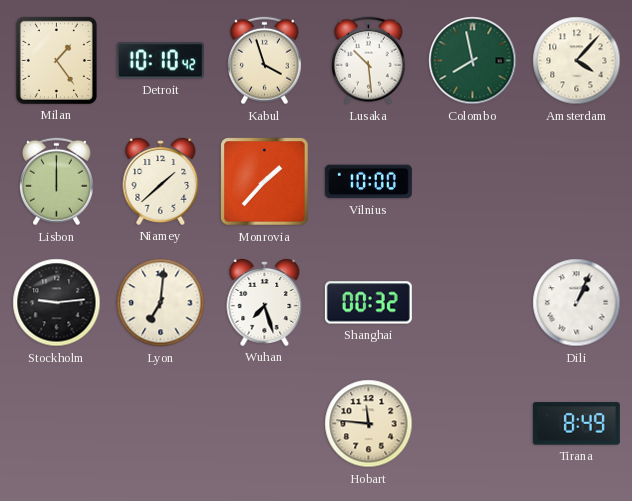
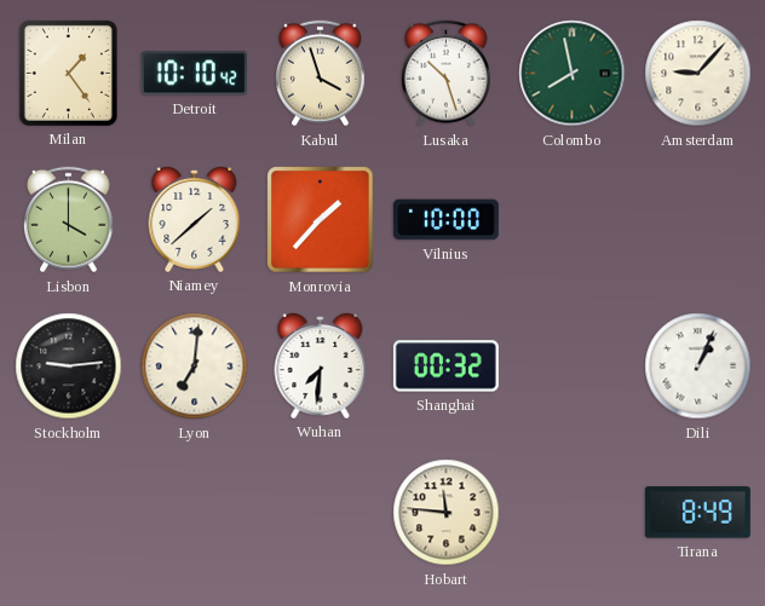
Lusaka: 10:29 -> 10:27
Amsterdam: 4:07 -> 9:07
Lisbon: 12:00 -> 4:00
Wuhan: 7:27 -> 7:31
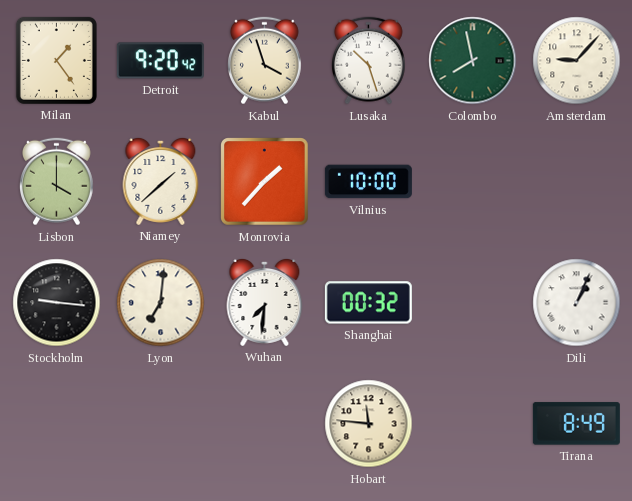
Detroit: 10:10 -> 9:20
Stockholm: 9:14 -> 9:16
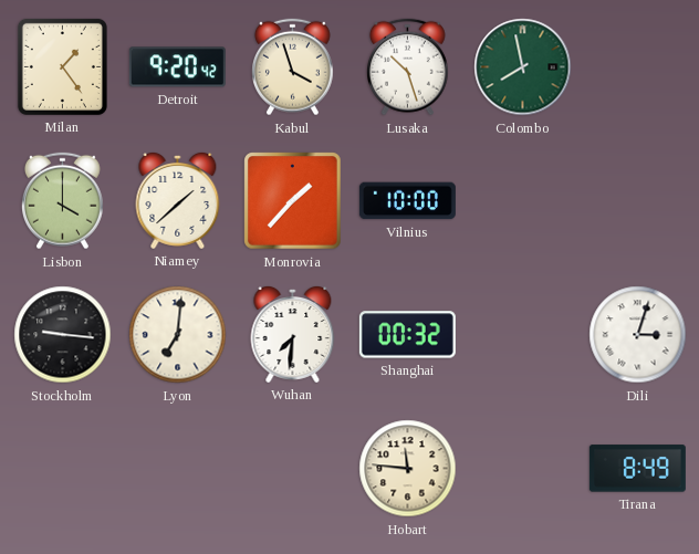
Amsterdam: 9:07 -> none
Dili: 1:04 -> 3:03
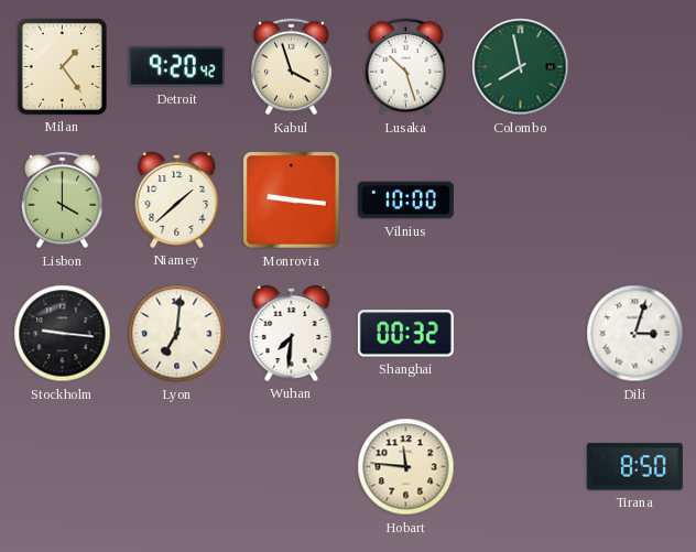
Monrovia: 1:37 -> 9:16
Tirana: 8:49 -> 8:50
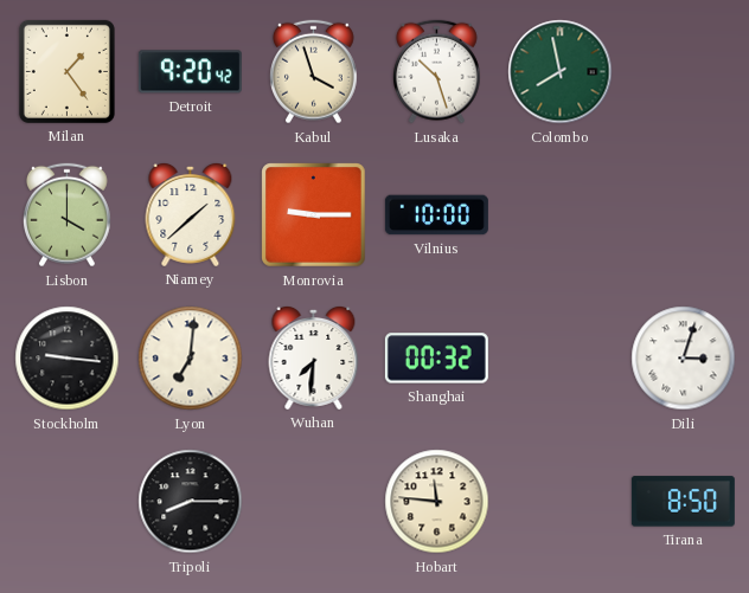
Monrovia: 9:16 -> 9:15
Tripoli: none -> 8:15
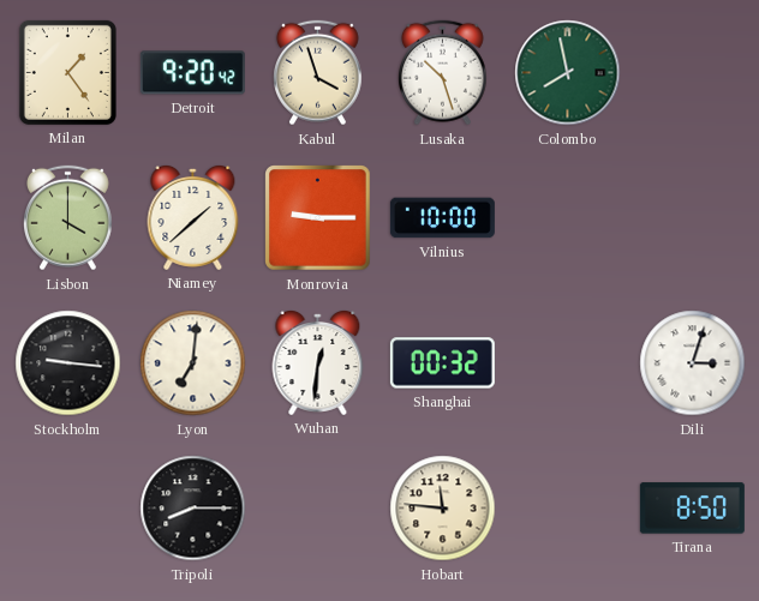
Wuhan: 7:31 -> 12:31
